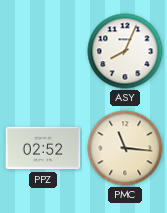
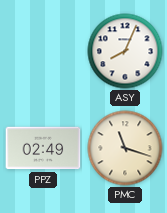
PPZ: 02:52 -> 02:49
PMC: 11:16 -> 11:18
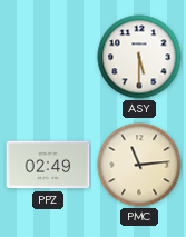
ASY: 8:04 -> 5:30
PMC: 11:18 -> 11:14
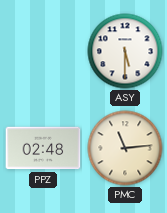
PPZ: 02:49 -> 02:48
